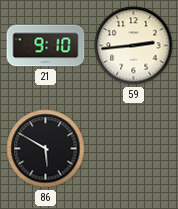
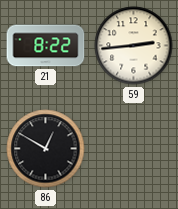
21: 9:10 -> 8:22
86: 5:50 -> 12:50
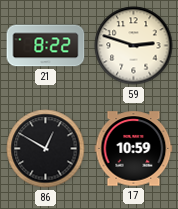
59: 2:44 -> 2:48
17: none -> 10:59
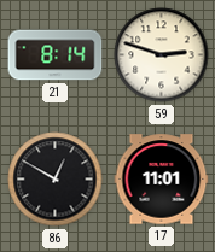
21: 8:22 -> 8:14
17: 10:59 -> 11:01
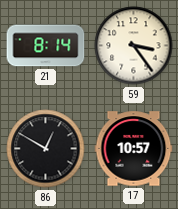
59: 2:48 -> 3:24
17: 11:01 -> 10:57
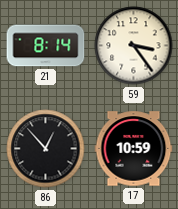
86: 12:50 -> 12:53
17: 10:57 -> 10:59
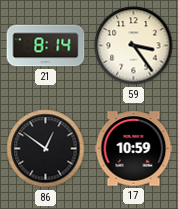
86: 12:53 -> 12:51
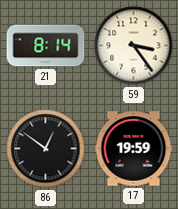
17: 10:59 -> 19:59
